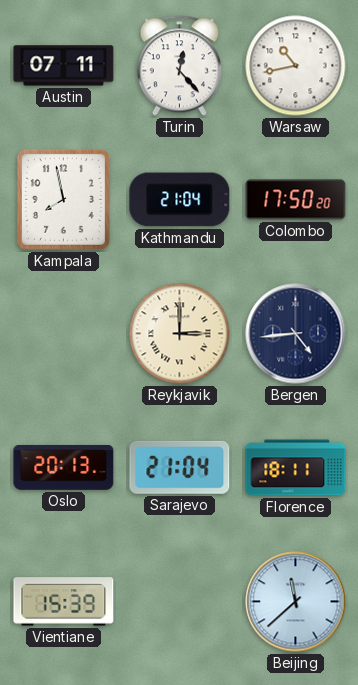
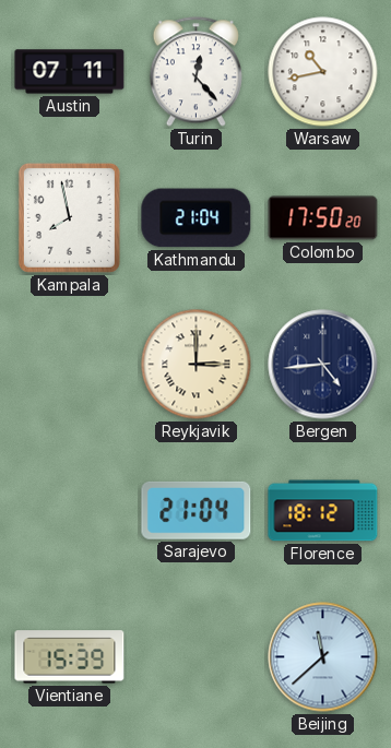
Oslo: 20:13 -> none
Florence: 18:11 -> 18:12
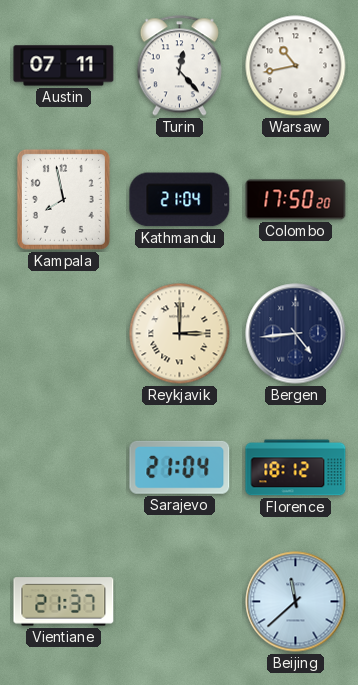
Vientiane: 15:39 -> 21:37
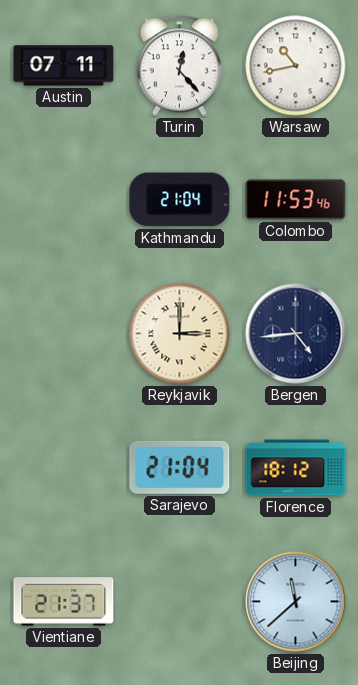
Kampala: 7:58 -> none
Colombo: 17:50 -> 11:53
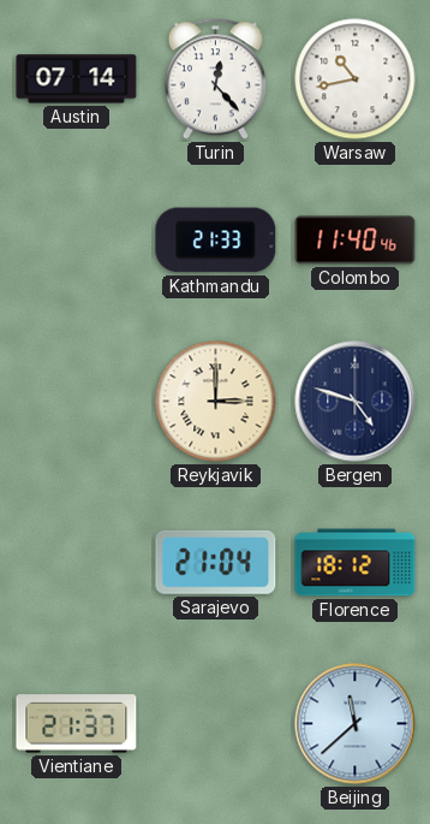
Austin: 07:11 -> 07:14
Kathmandu: 21:04 -> 21:33
Colombo: 11:53 -> 11:40
Bergen: 4:44 -> 4:48
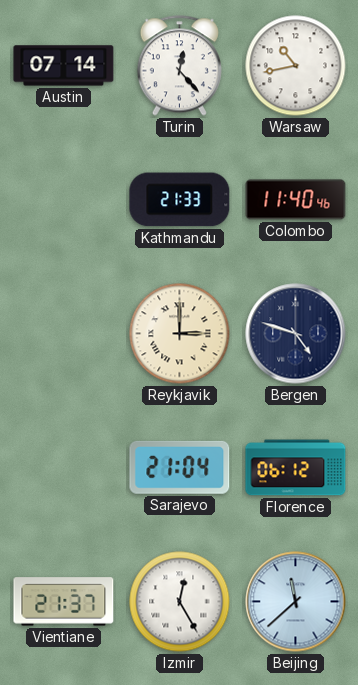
Florence: 18:12 -> 06:12
Izmir: none -> 12:25
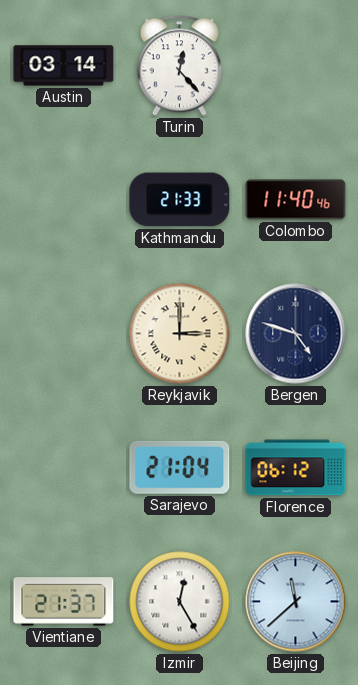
Austin: 07:14 -> 03:14
Warsaw: 10:43 -> none
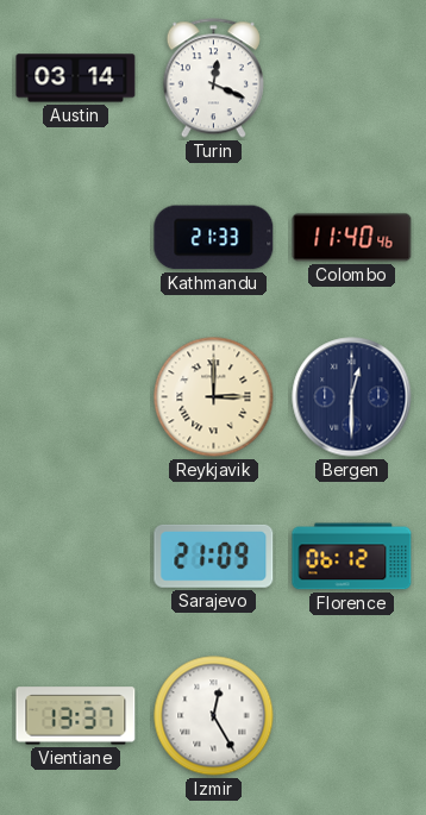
Turin: 12:23 -> 12:19
Bergen: 4:48 -> 12:30
Sarajevo: 21:04 -> 21:09
Vientiane: 21:37 -> 13:37
Beijing: 11:38 -> none
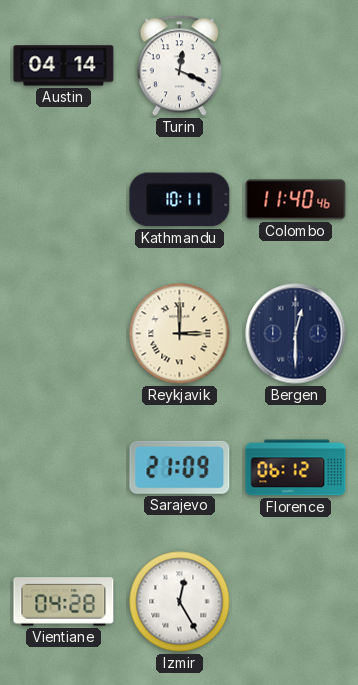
Austin: 03:14 -> 04:14
Kathmandu: 21:33 -> 10:11
Vientiane: 13:37 -> 04:28
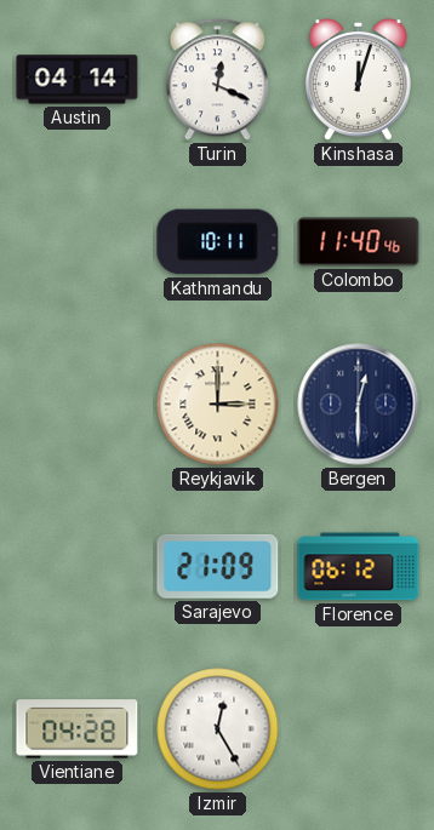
Kinshasa: none -> 12:03
